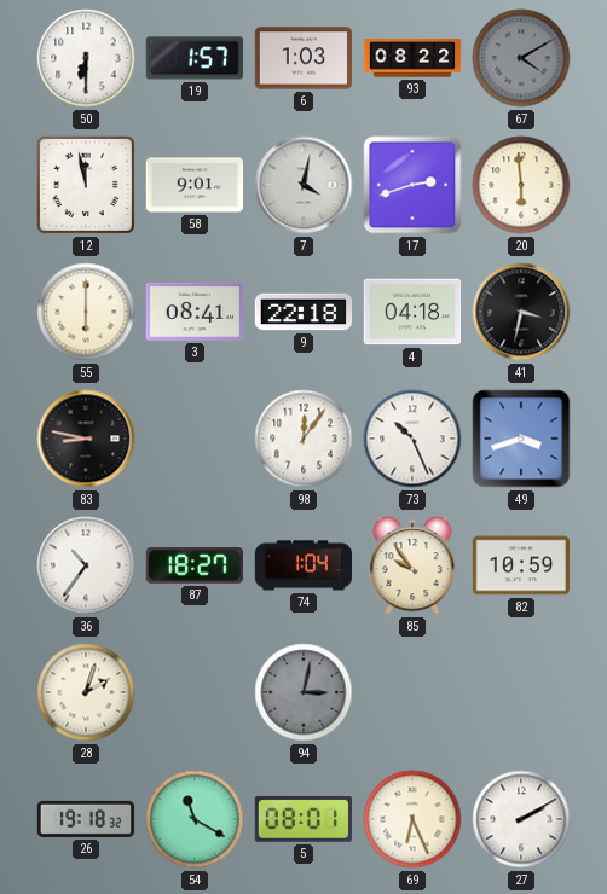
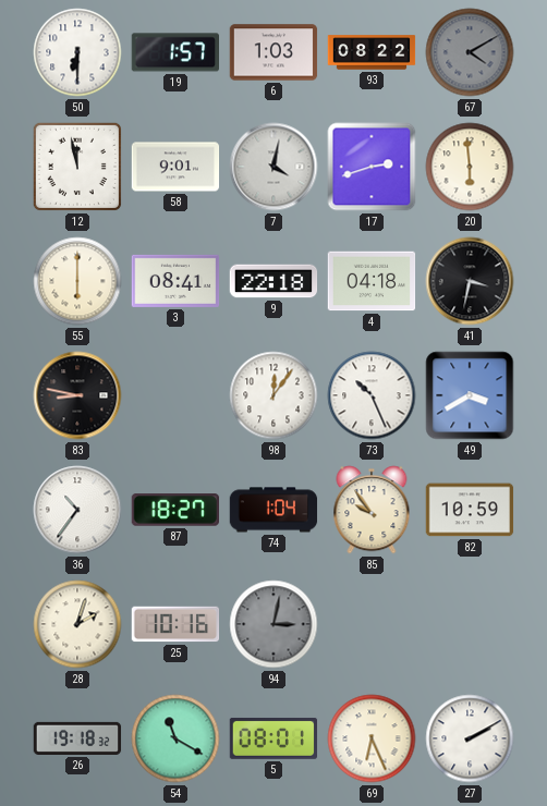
49: 3:42 -> 3:40
25: none -> 10:16
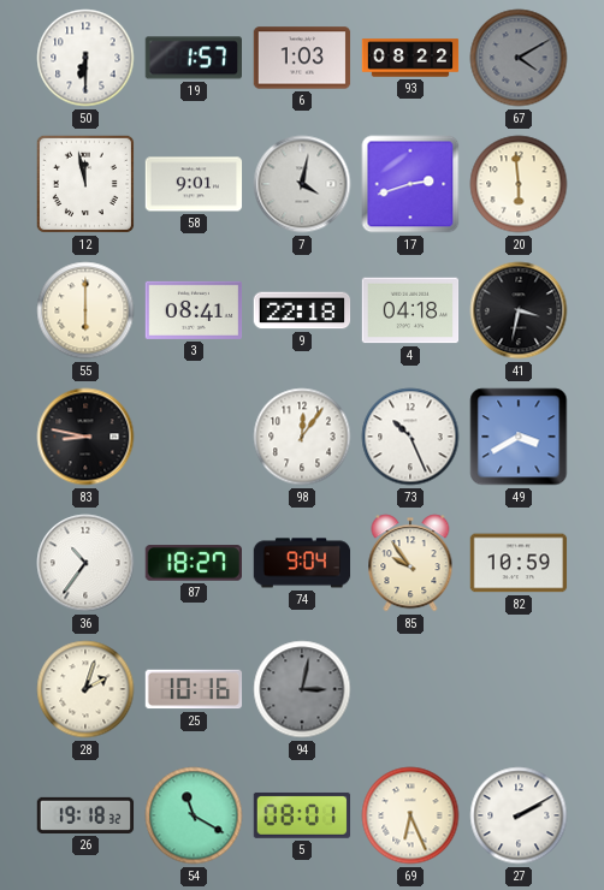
74: 1:04 -> 9:04
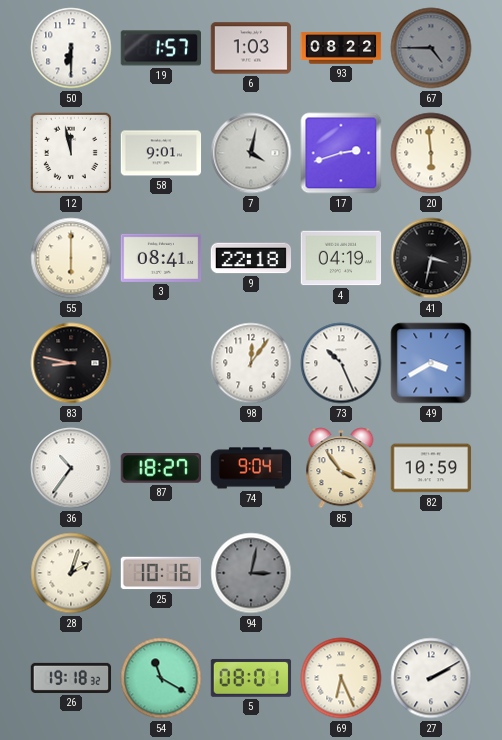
67: 4:10 -> 4:45
4: 04:18 -> 04:19
85: 9:54 -> 3:54
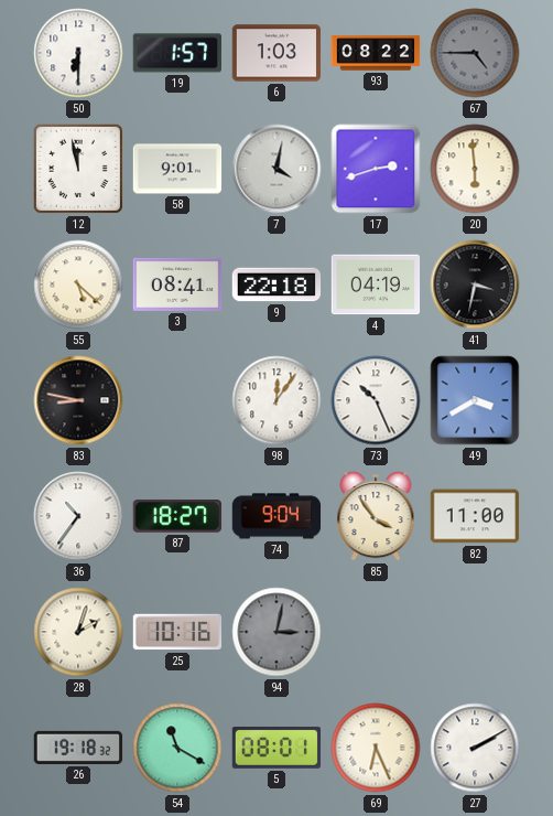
55: 6:00 -> 5:22
82: 10:59 -> 11:00
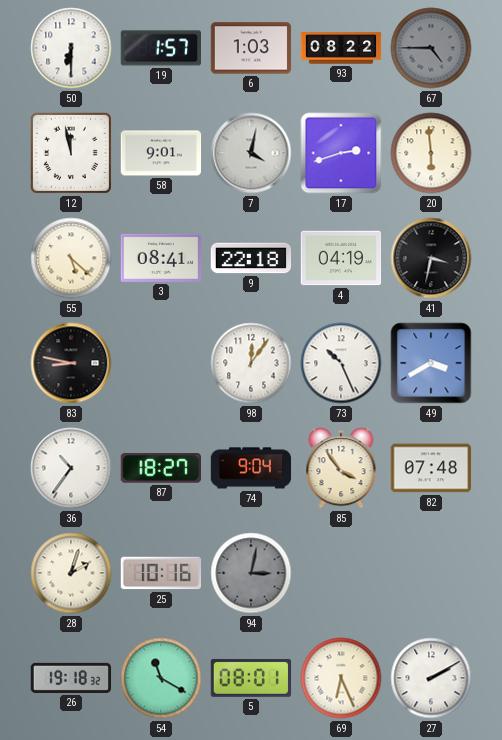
82: 11:00 -> 07:48
